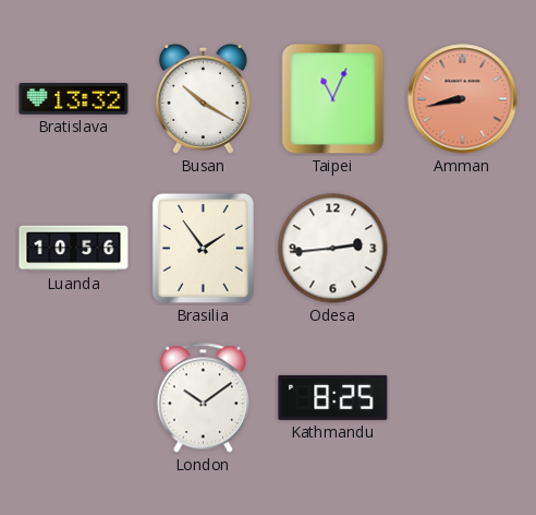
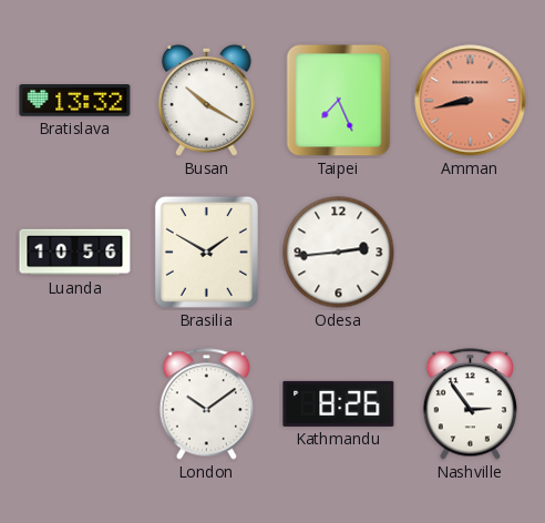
Taipei: 11:04 -> 7:26
Brasilia: 1:54 -> 1:50
Kathmandu: 8:25 -> 8:26
Nashville: none -> 2:54
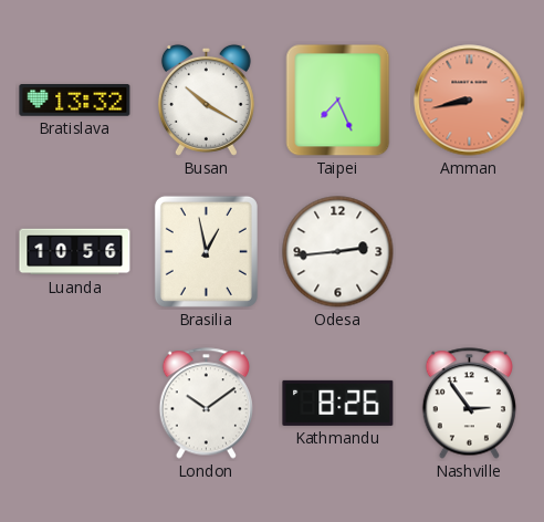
Brasilia: 1:50 -> 12:58
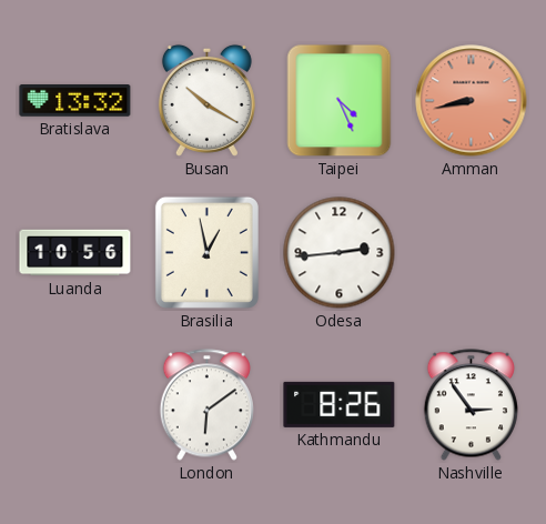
Taipei: 7:26 -> 4:26
London: 10:09 -> 6:09
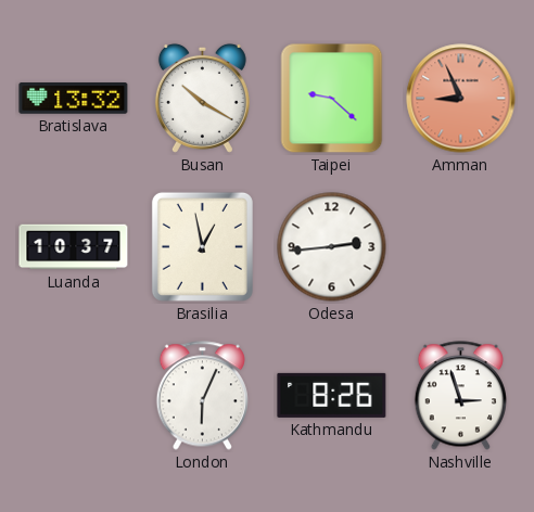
Taipei: 4:26 -> 9:22
Amman: 8:43 -> 8:56
Luanda: 10:56 -> 10:37
London: 6:09 -> 6:04
Nashville: 2:54 -> 2:57
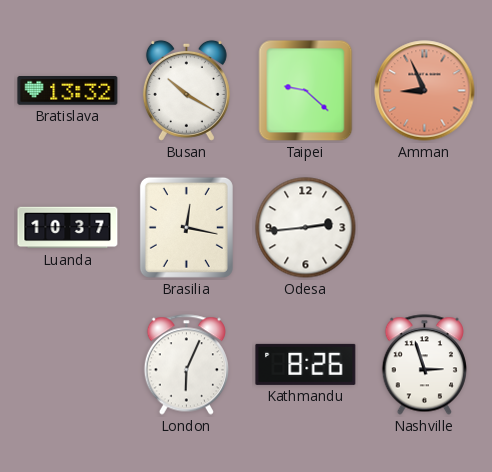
Brasilia: 12:58 -> 12:17
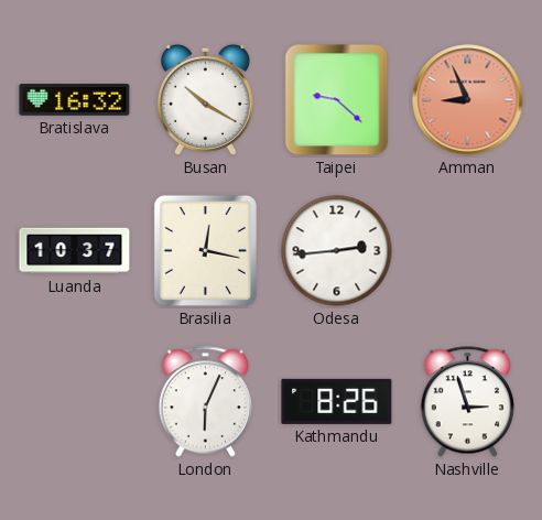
Bratislava: 13:32 -> 16:32
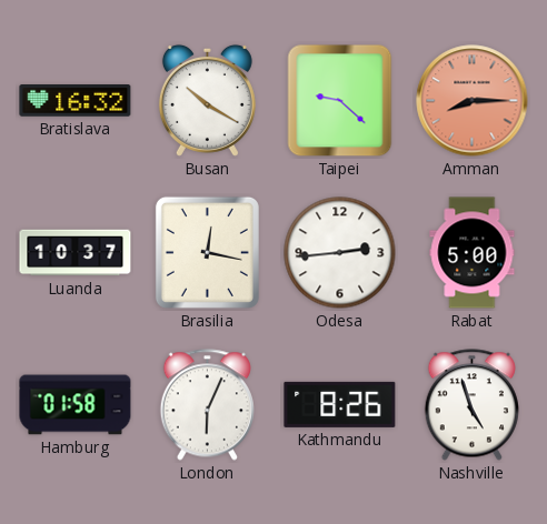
Amman: 8:56 -> 8:15
Rabat: none -> 5:00
Hamburg: none -> 01:58
Nashville: 2:57 -> 4:57
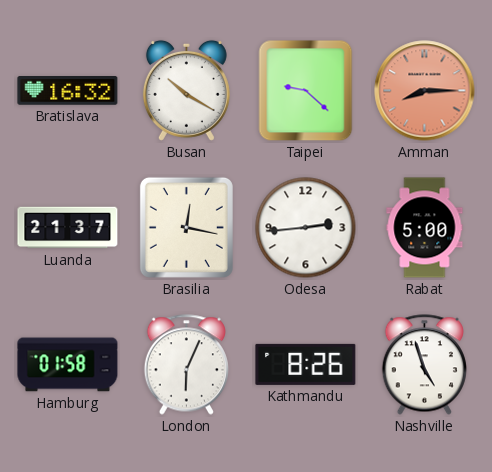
Luanda: 10:37 -> 21:37
